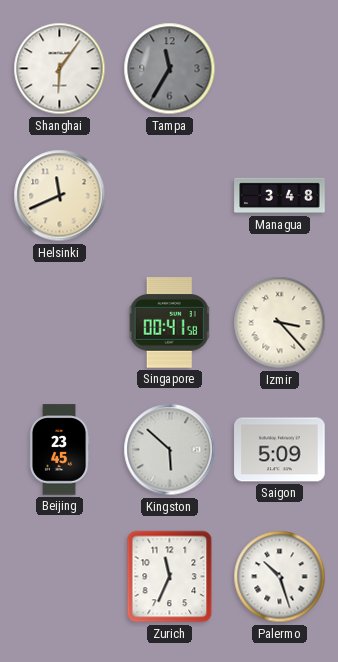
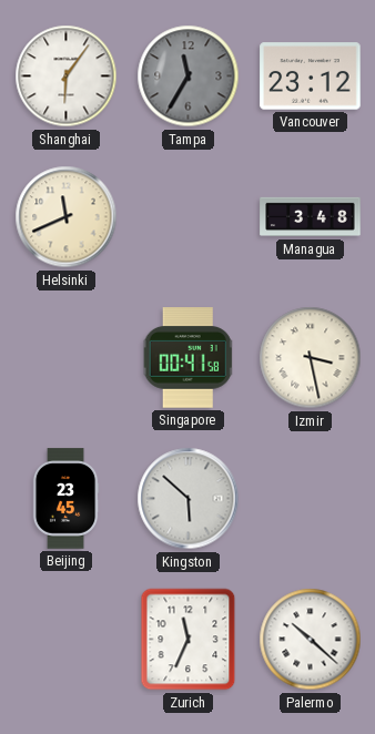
Vancouver: none -> 23:12
Izmir: 3:23 -> 3:28
Saigon: 5:09 -> none
Palermo: 10:27 -> 10:22
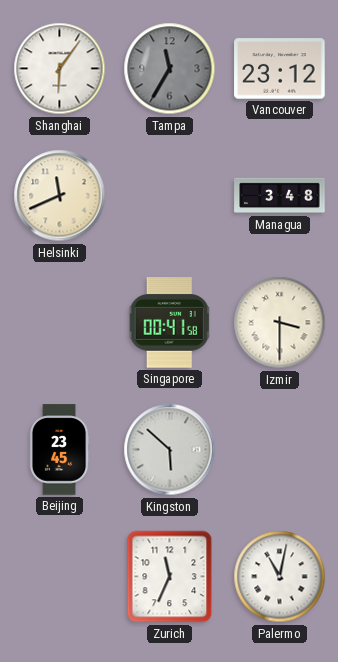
Izmir: 3:28 -> 3:30
Palermo: 10:22 -> 11:02
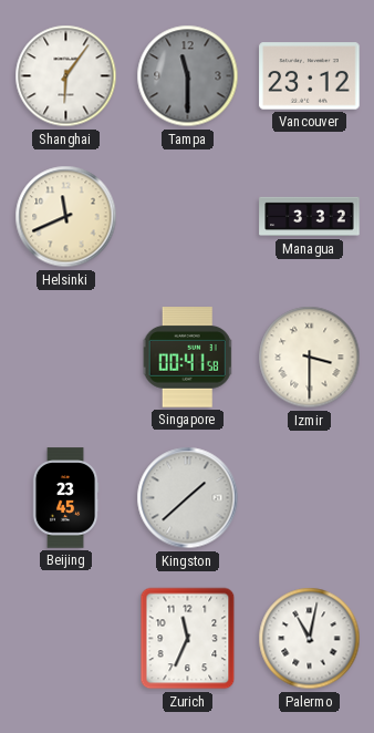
Tampa: 11:35 -> 11:30
Managua: 3:48 -> 3:32
Kingston: 5:52 -> 1:38
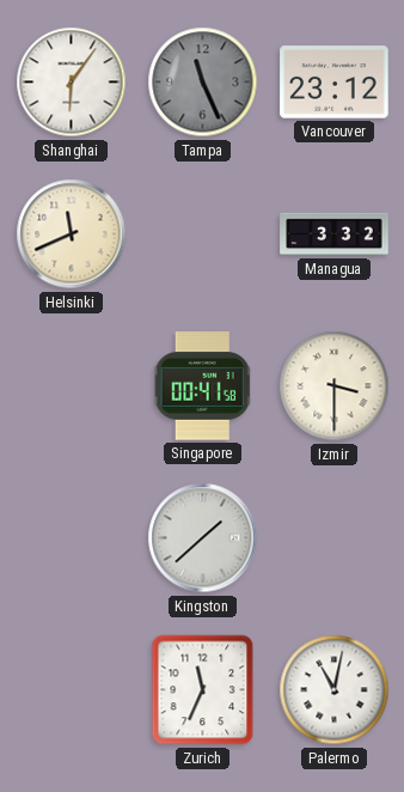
Tampa: 11:30 -> 11:26
Beijing: 23:45 -> none
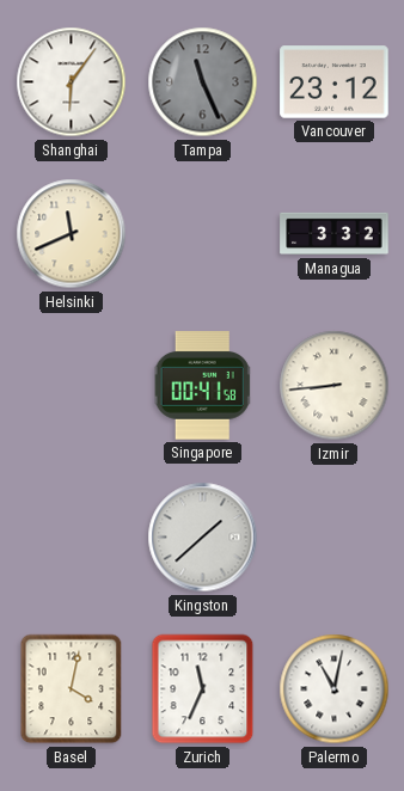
Izmir: 3:30 -> 8:44
Basel: none -> 4:02
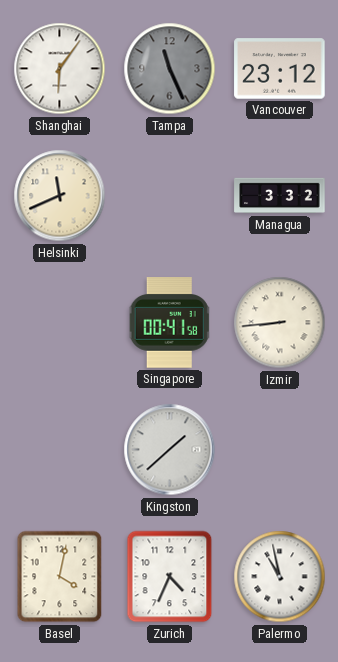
Zurich: 11:34 -> 4:34
Palermo: 11:02 -> 10:58
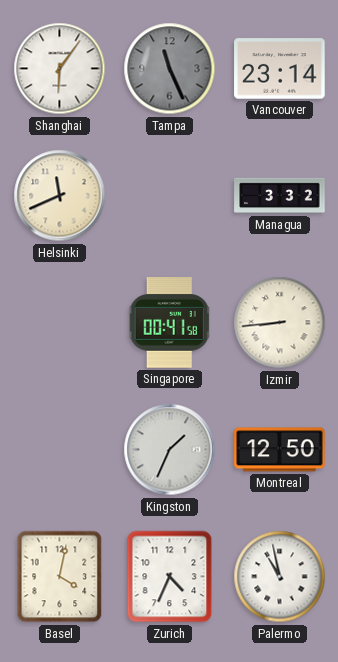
Vancouver: 23:12 -> 23:14
Kingston: 1:38 -> 1:34
Montreal: none -> 12:50
